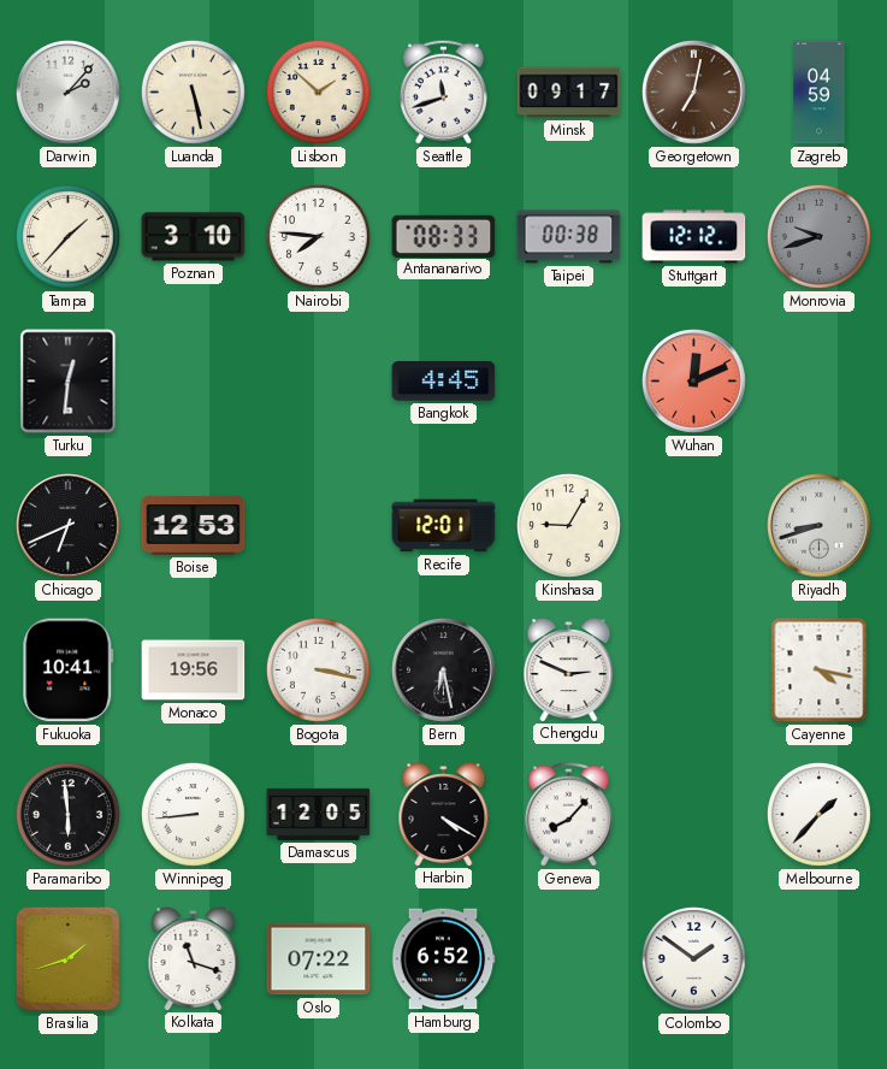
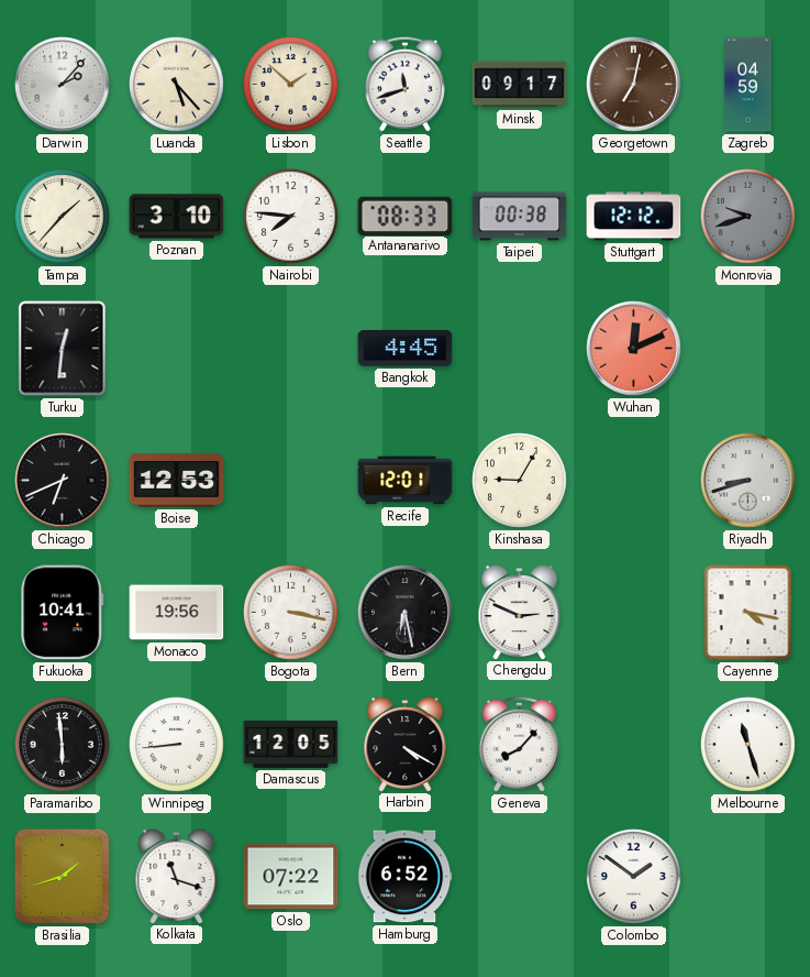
Luanda: 5:28 -> 5:23
Melbourne: 1:37 -> 11:27
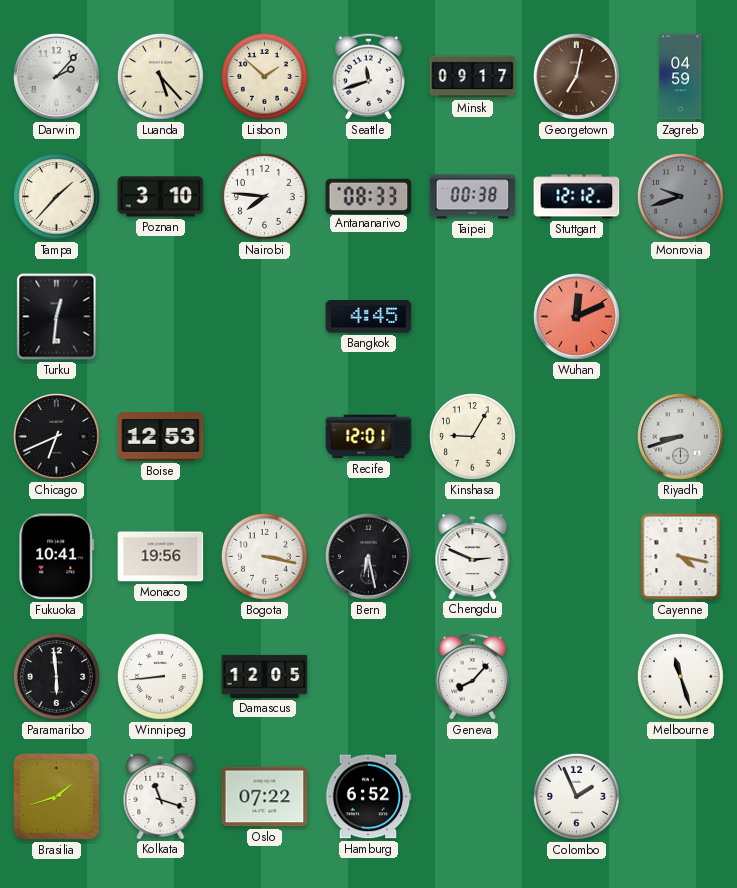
Harbin: 4:20 -> none
Colombo: 1:51 -> 1:56
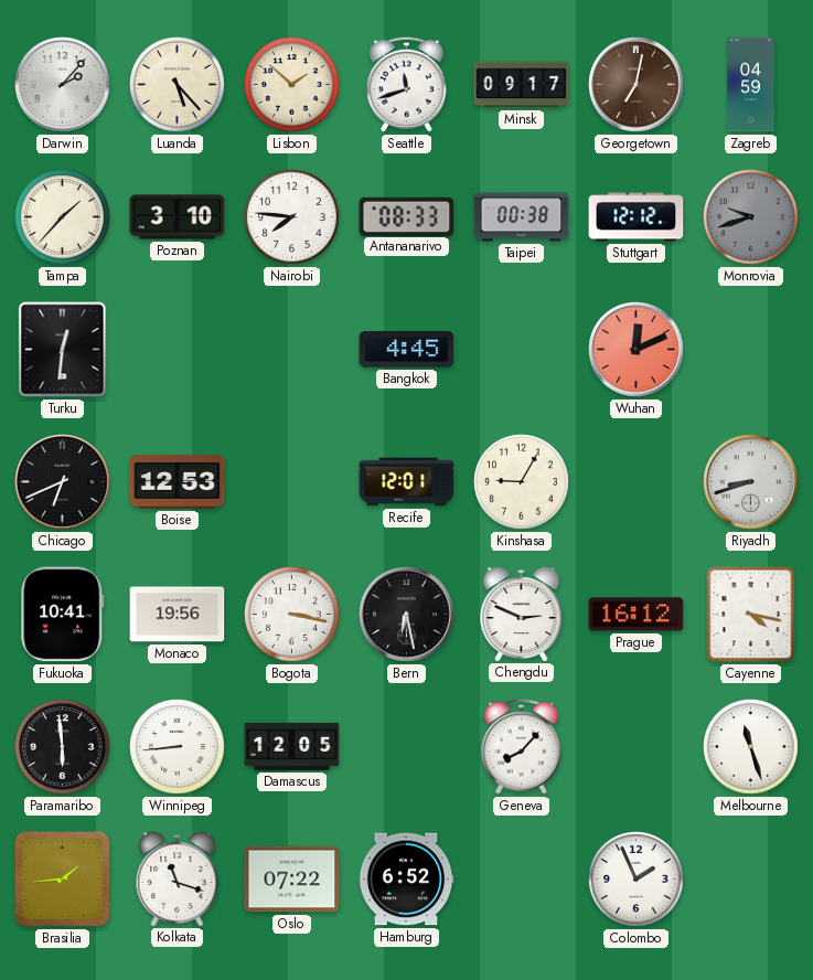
Prague: none -> 16:12
Brasilia: 1:42 -> 1:44
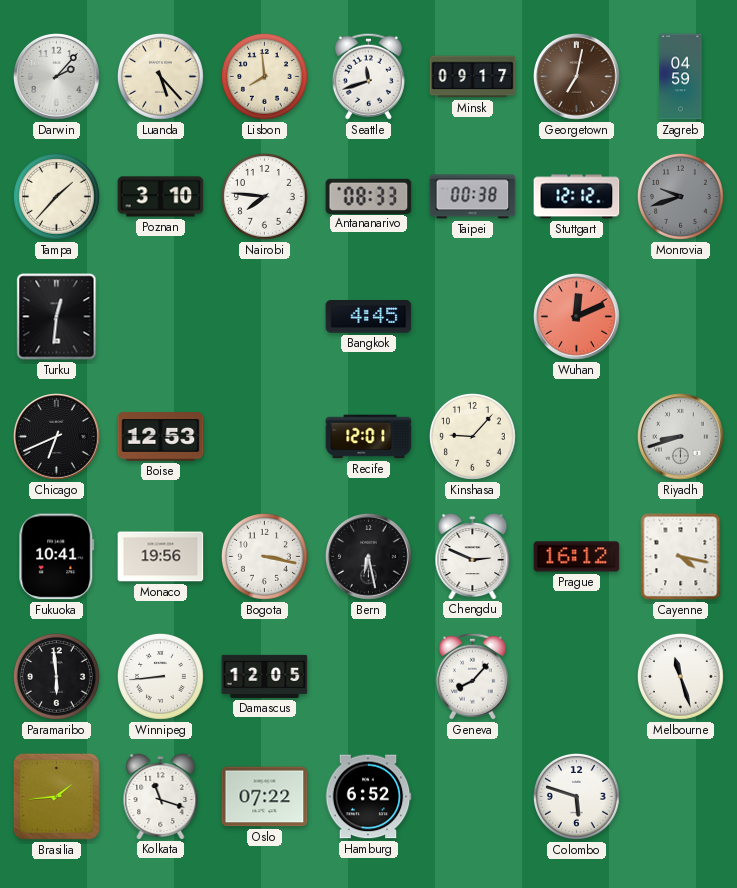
Lisbon: 1:52 -> 7:59
Kinshasa: 9:05 -> 9:07
Colombo: 1:56 -> 5:48
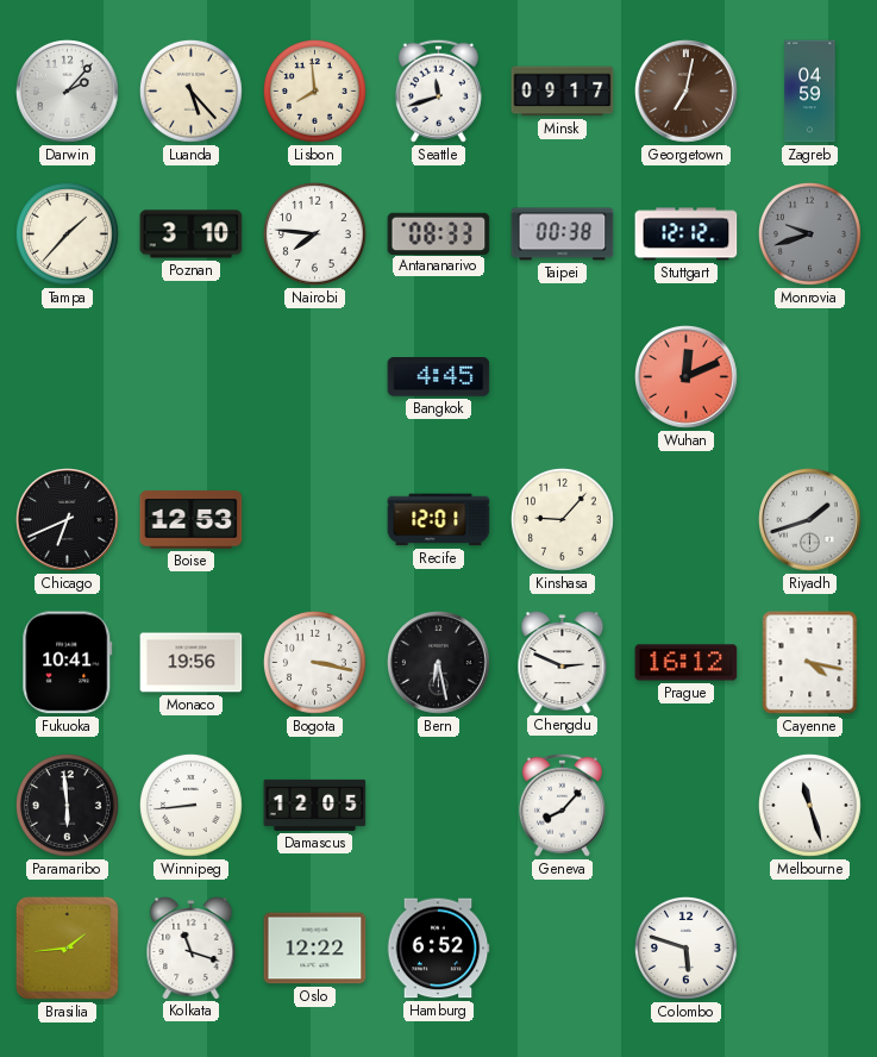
Turku: 12:31 -> none
Riyadh: 8:42 -> 1:42
Oslo: 07:22 -> 12:22
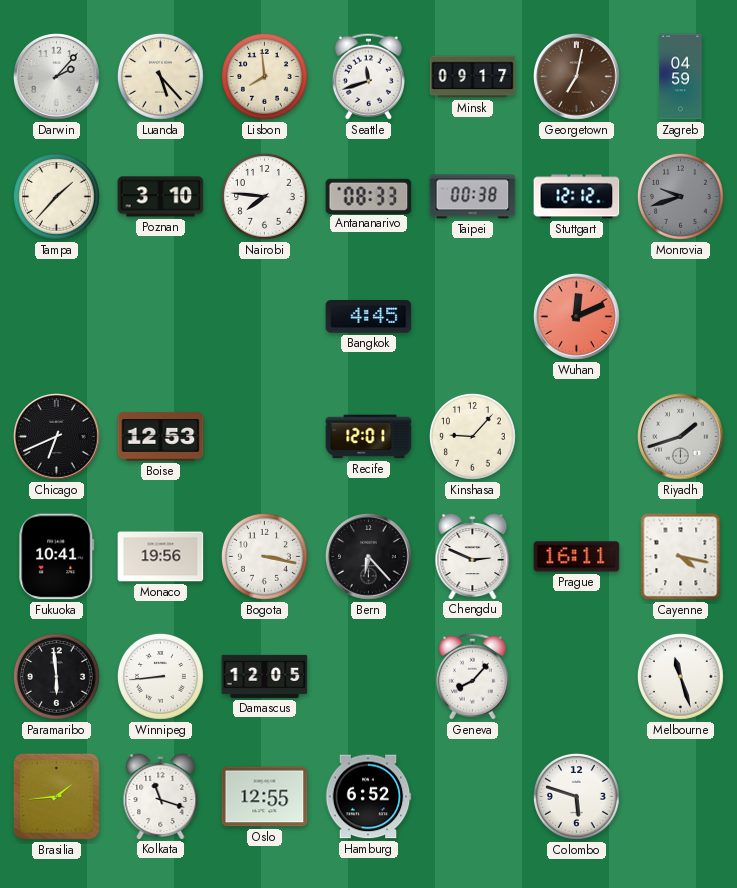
Bern: 6:28 -> 6:23
Prague: 16:12 -> 16:11
Oslo: 12:22 -> 12:55
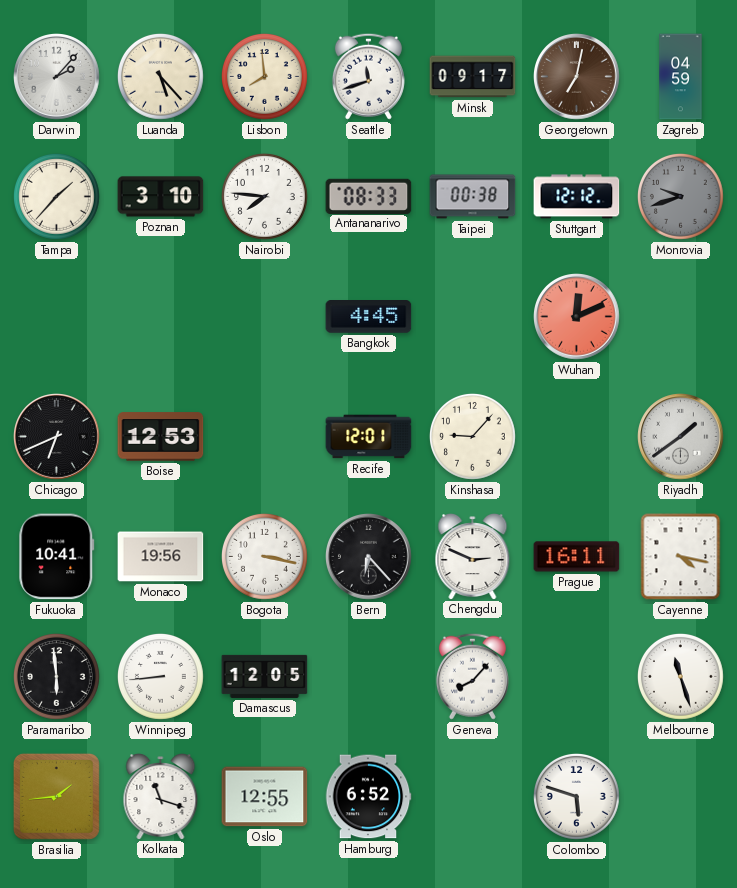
Riyadh: 1:42 -> 1:39
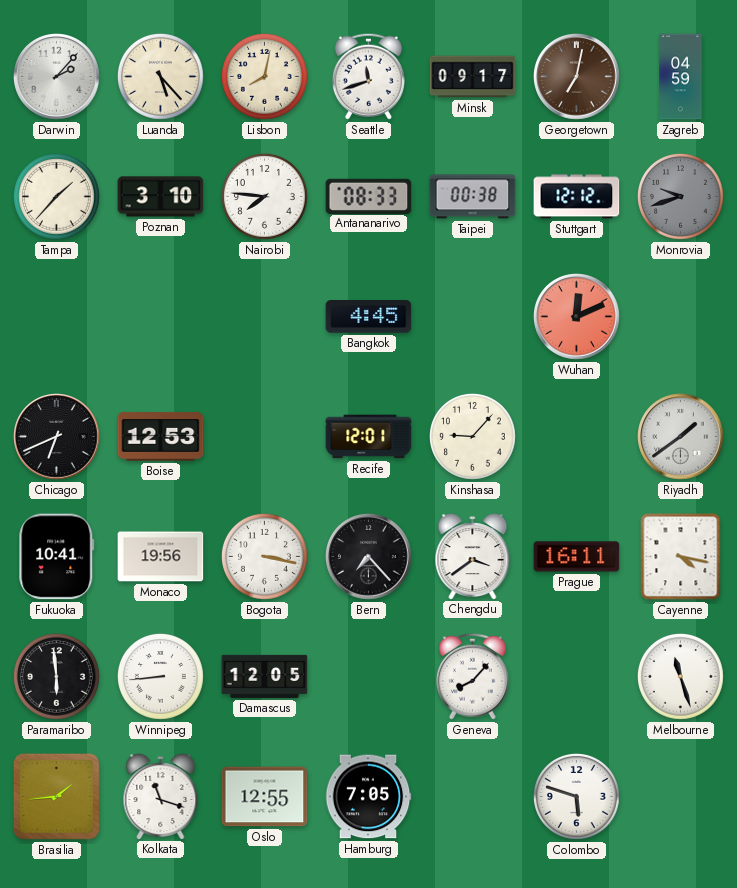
Lisbon: 7:59 -> 8:02
Bern: 6:23 -> 7:23
Chengdu: 2:49 -> 3:39
Hamburg: 6:52 -> 7:05
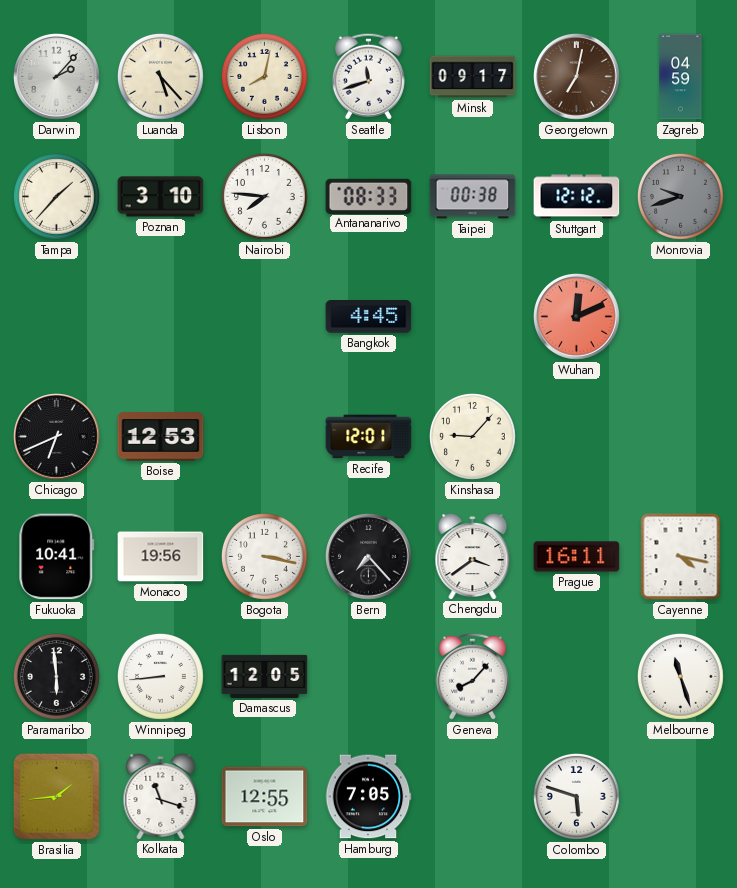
Riyadh: 1:39 -> none
